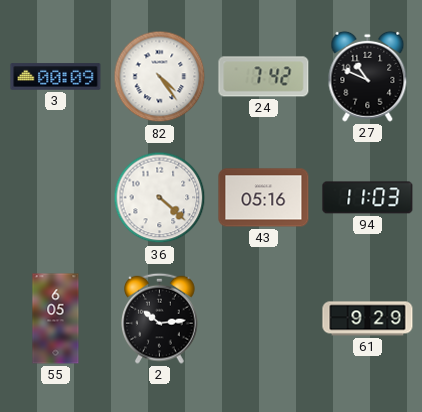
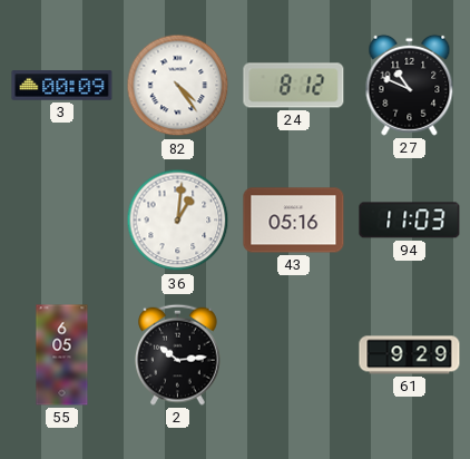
24: 7:42 -> 8:12
36: 4:22 -> 1:01
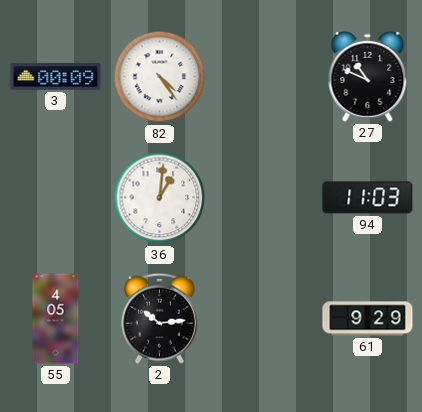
24: 8:12 -> none
43: 05:16 -> none
55: 6:05 -> 4:05
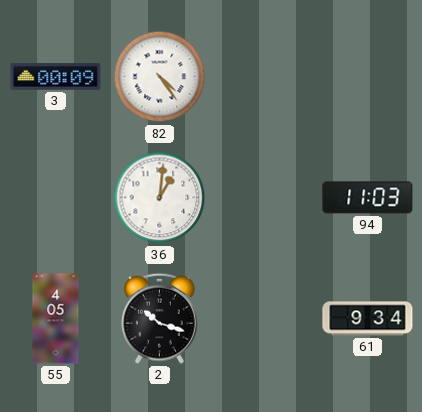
27: 10:49 -> none
2: 10:14 -> 10:18
61: 9:29 -> 9:34
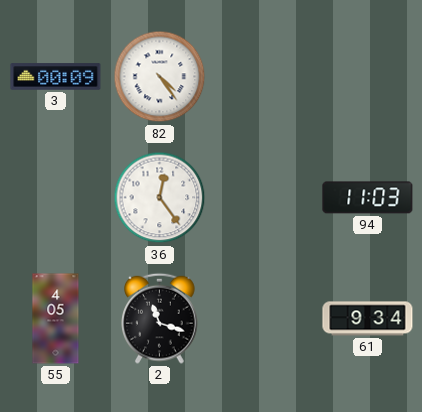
36: 1:01 -> 12:24
2: 10:18 -> 11:18
